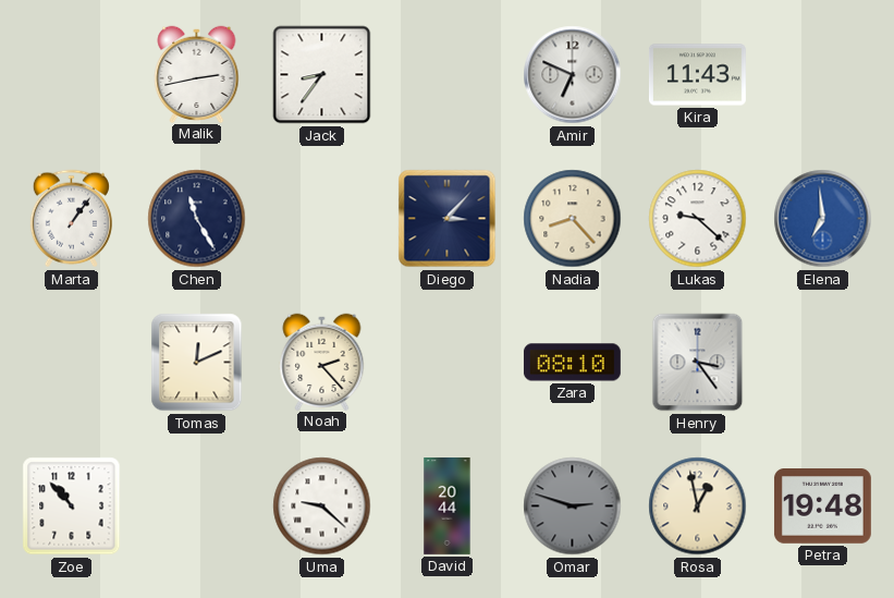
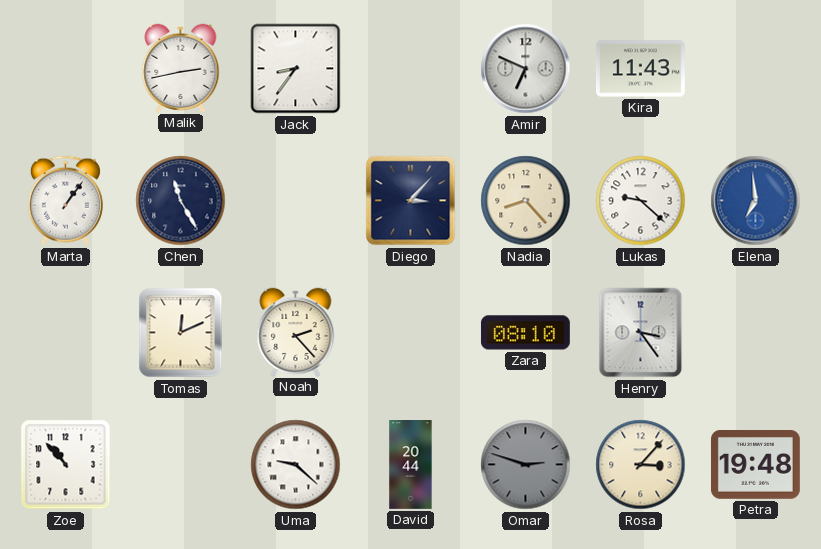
Rosa: 12:58 -> 3:07
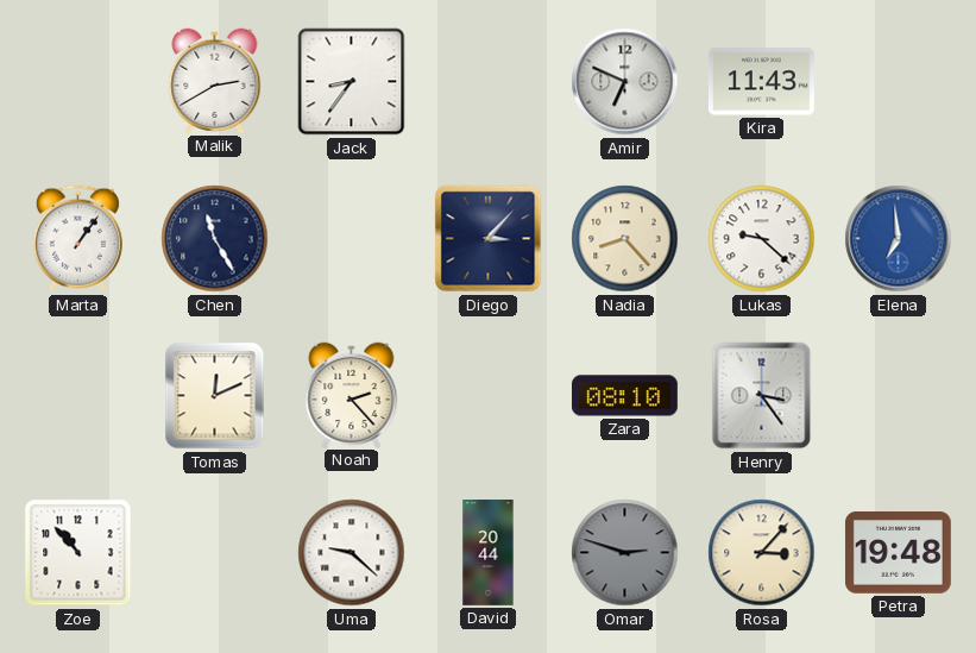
Malik: 2:43 -> 2:40
